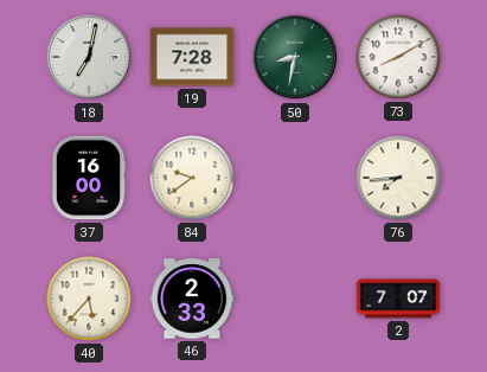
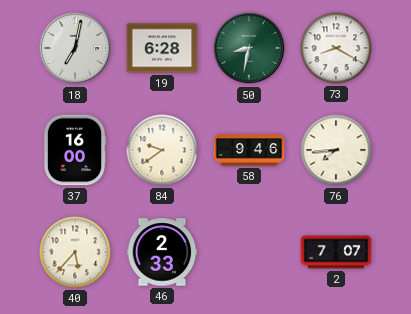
19: 7:28 -> 6:28
73: 8:10 -> 8:20
58: none -> 9:46
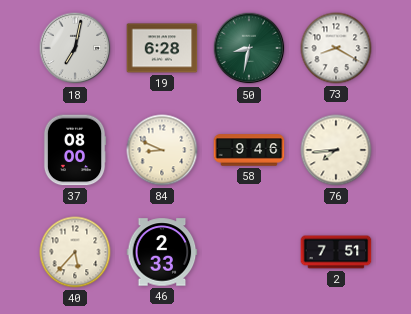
37: 16:00 -> 08:00
84: 9:39 -> 8:49
2: 7:07 -> 7:51
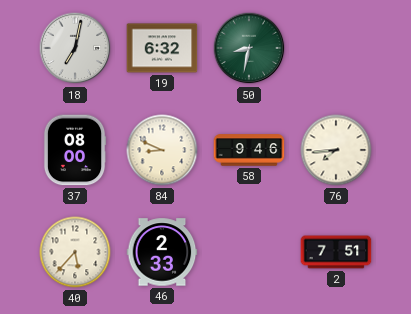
19: 6:28 -> 6:32
73: 8:20 -> none
